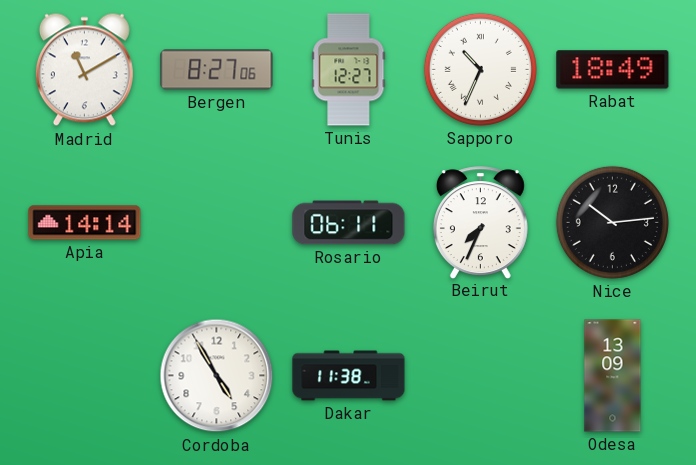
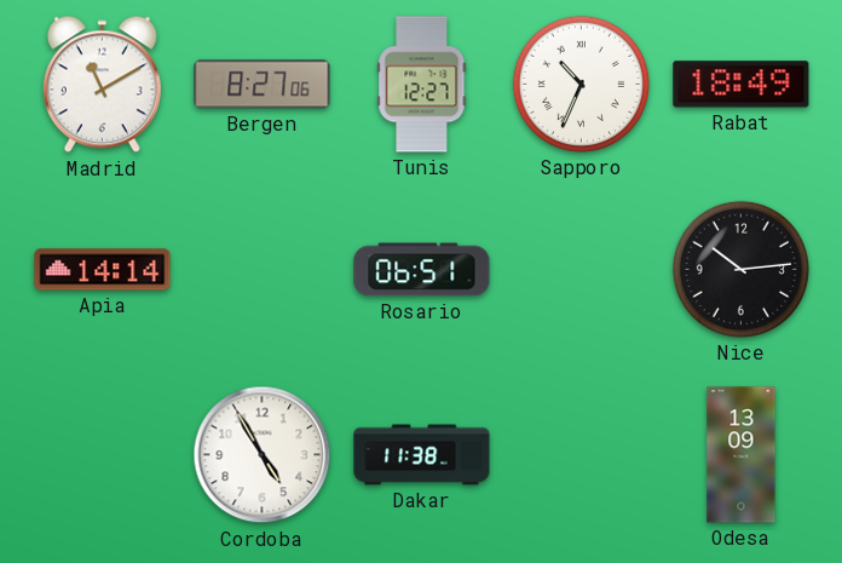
Rosario: 06:11 -> 06:51
Beirut: 7:34 -> none
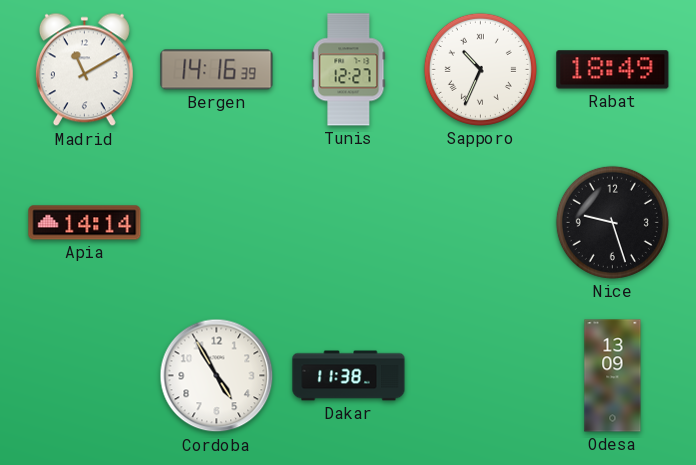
Bergen: 8:27 -> 14:16
Rosario: 06:51 -> none
Nice: 10:14 -> 9:27
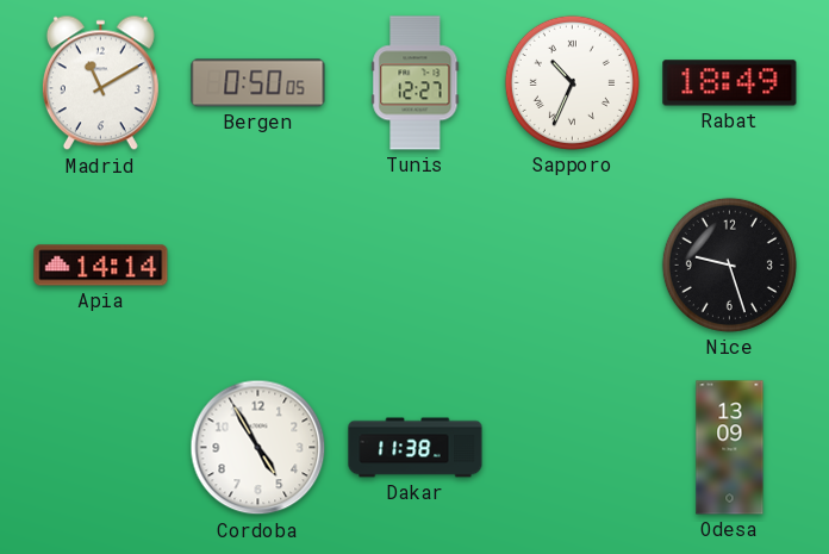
Bergen: 14:16 -> 0:50
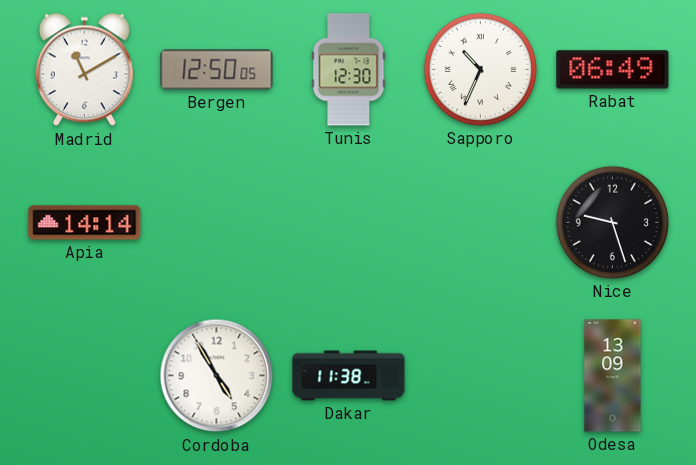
Bergen: 0:50 -> 12:50
Tunis: 12:27 -> 12:30
Rabat: 18:49 -> 06:49
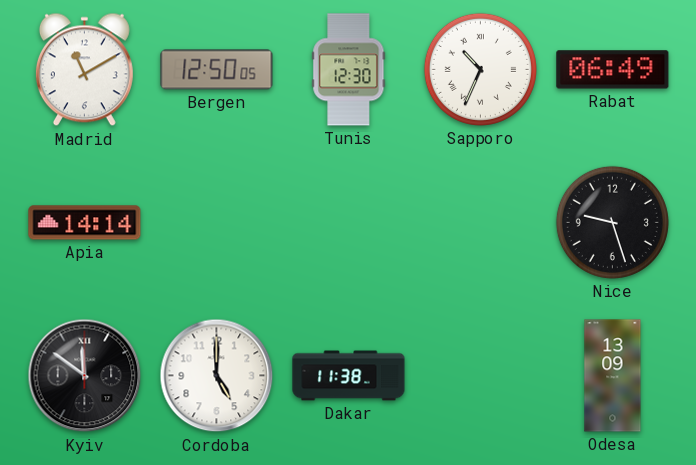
Kyiv: none -> 11:51
Cordoba: 4:55 -> 5:00
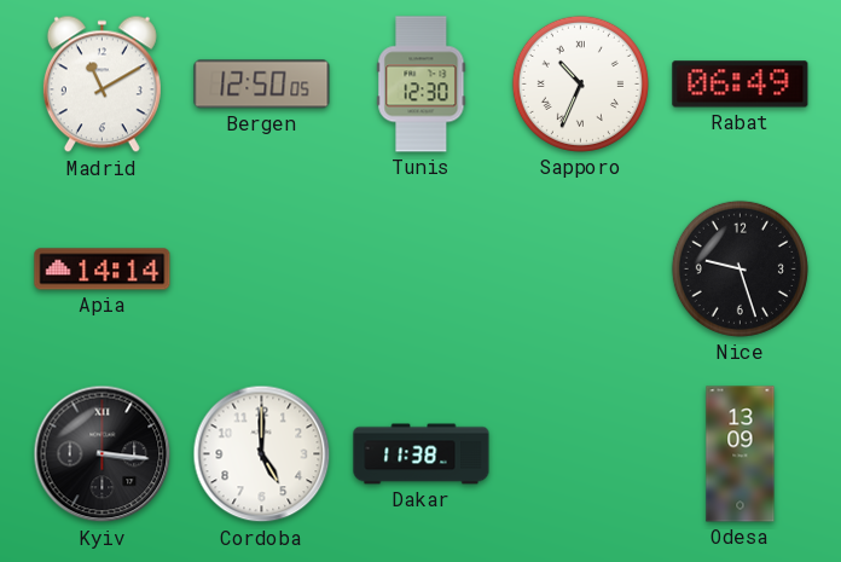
Kyiv: 11:51 -> 3:16
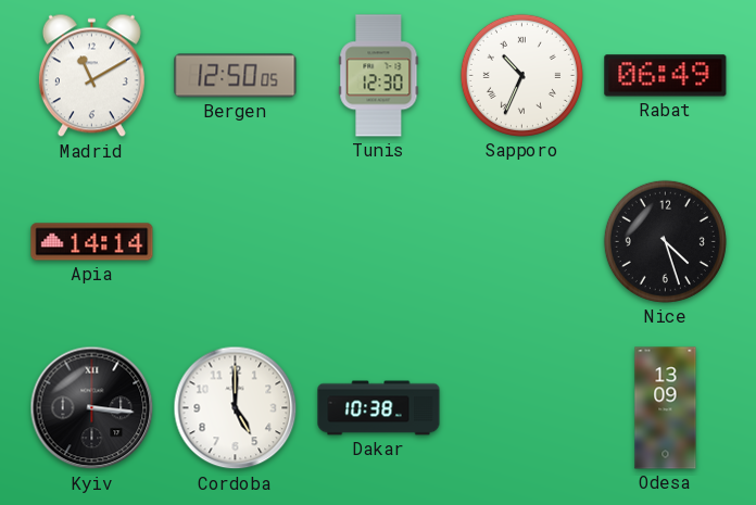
Nice: 9:27 -> 4:27
Dakar: 11:38 -> 10:38
